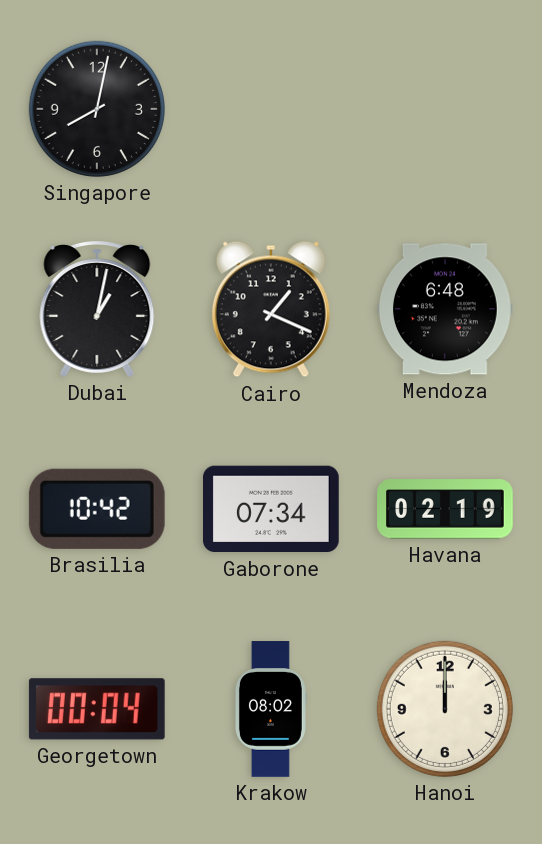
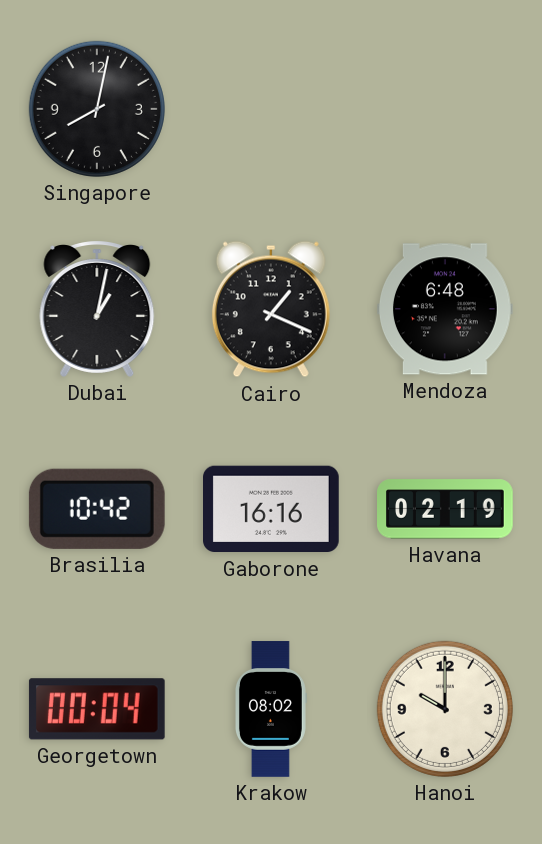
Gaborone: 07:34 -> 16:16
Hanoi: 12:00 -> 10:00
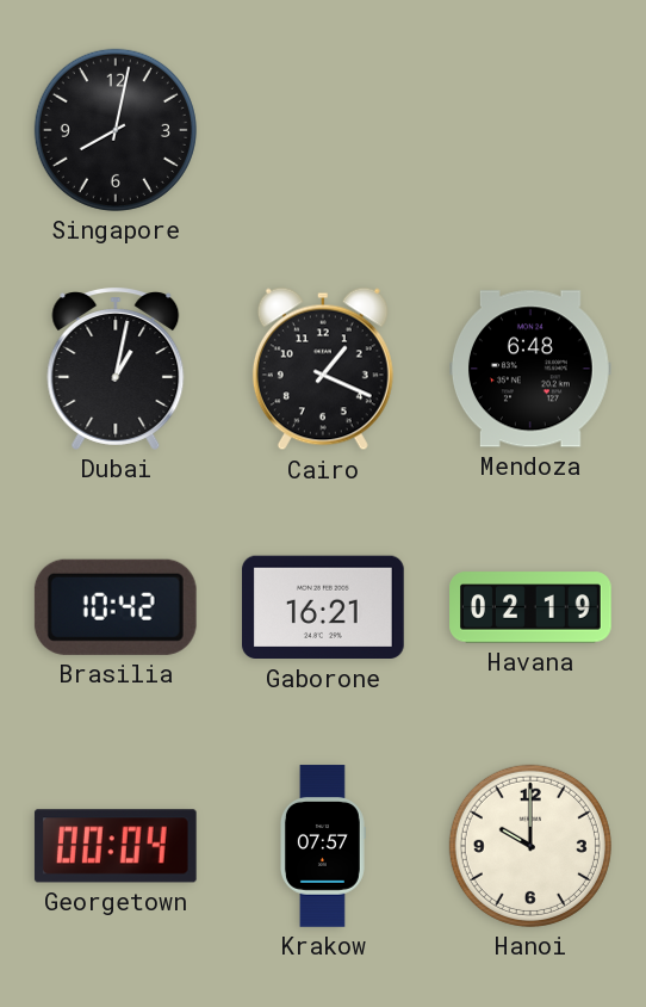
Gaborone: 16:16 -> 16:21
Krakow: 08:02 -> 07:57
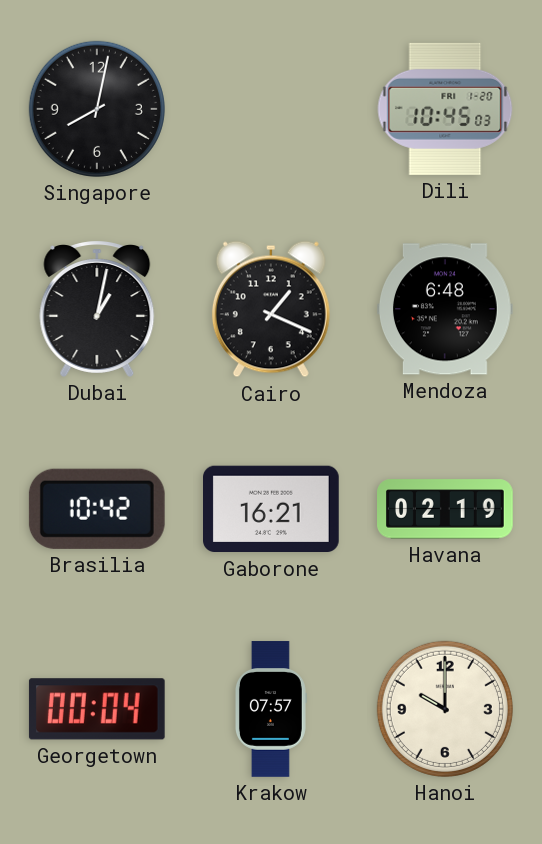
Dili: none -> 10:45
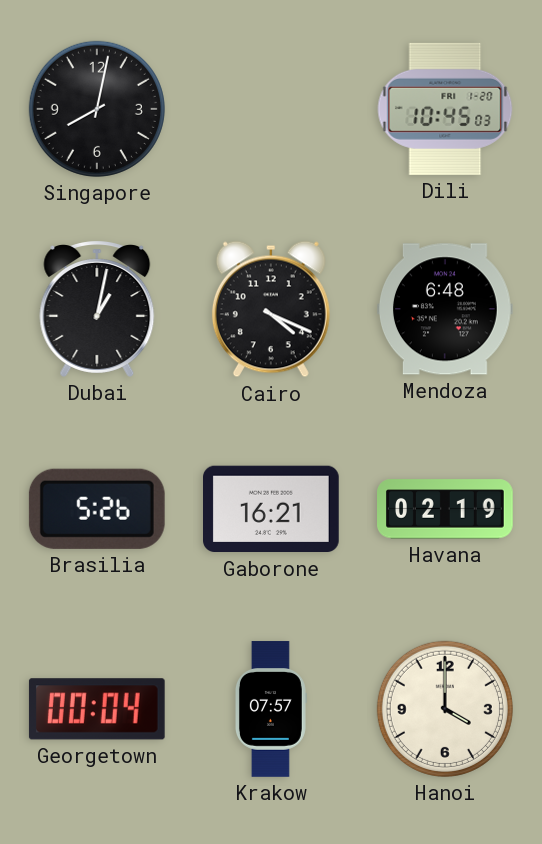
Cairo: 1:19 -> 4:19
Brasilia: 10:42 -> 5:26
Hanoi: 10:00 -> 4:00
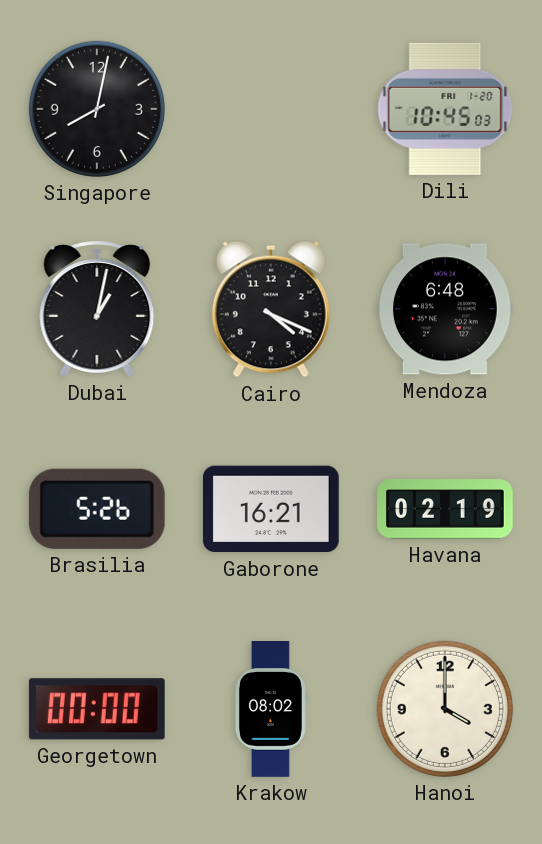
Georgetown: 00:04 -> 00:00
Krakow: 07:57 -> 08:02
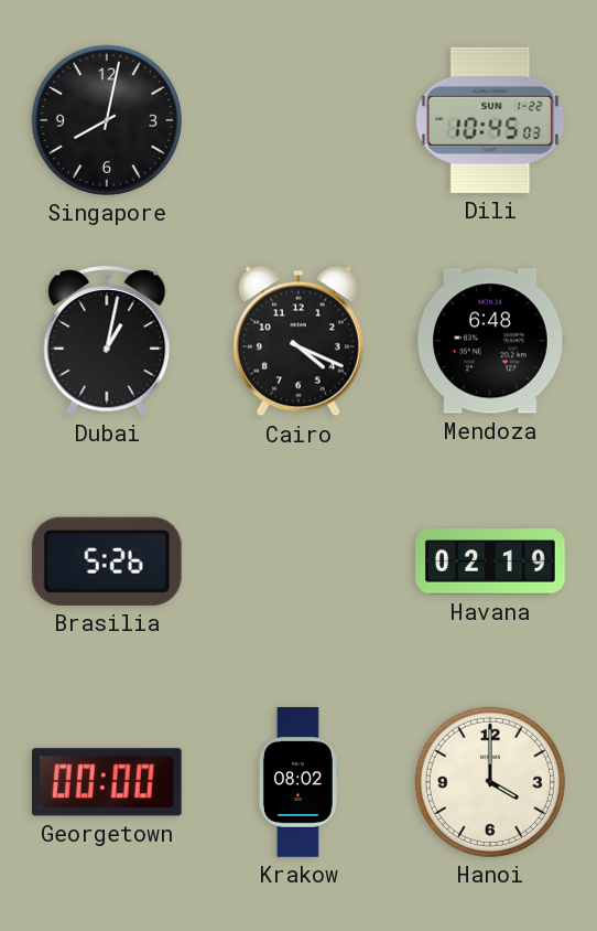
Dili date: FRI 1-20 -> SUN 1-22
Gaborone: 16:21 -> none
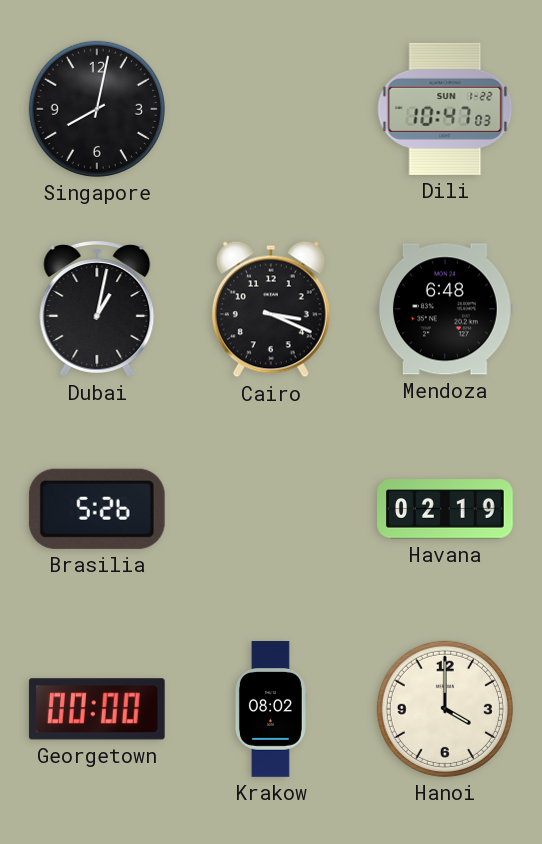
Dili: 10:45 -> 10:47
Cairo: 4:19 -> 3:19
